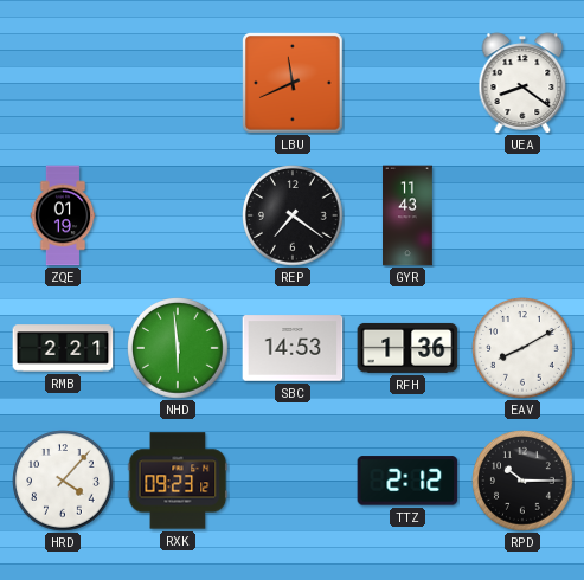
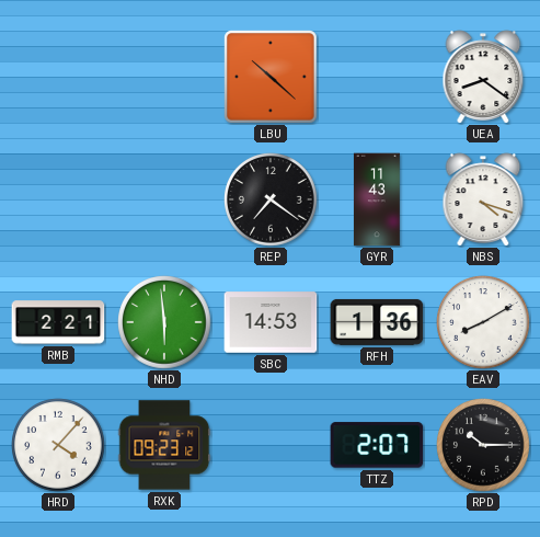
LBU: 11:41 -> 10:22
ZQE: 01:19 -> none
NBS: none -> 4:18
TTZ: 2:12 -> 2:07
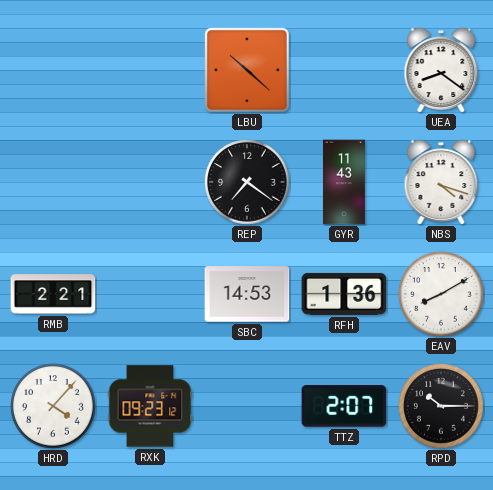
NHD: 5:59 -> none
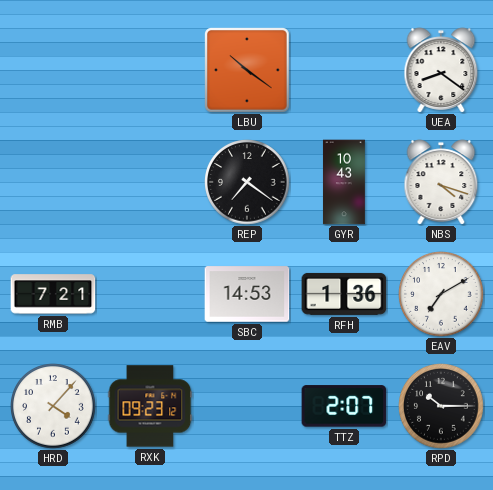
LBU: 10:22 -> 10:21
GYR: 11:43 -> 10:43
RMB: 2:21 -> 7:21
EAV: 8:10 -> 7:10
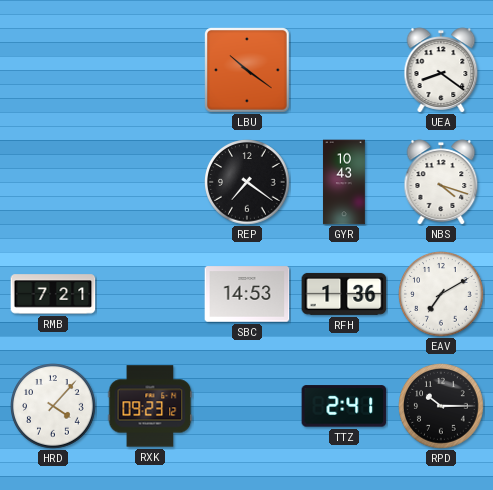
TTZ: 2:07 -> 2:41
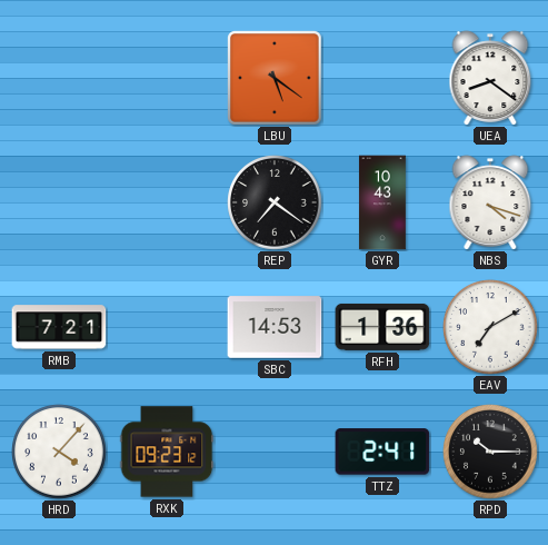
LBU: 10:21 -> 5:21
